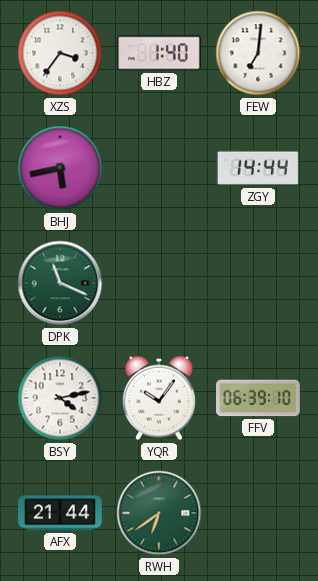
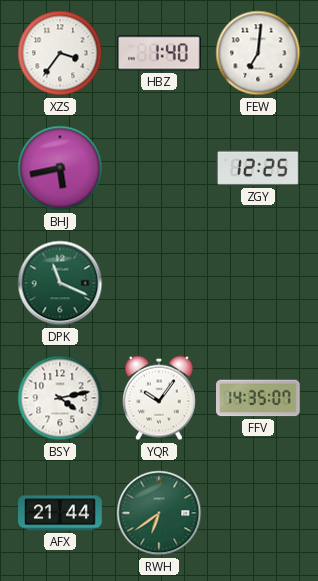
ZGY: 14:44 -> 12:25
FFV: 06:39 -> 14:35
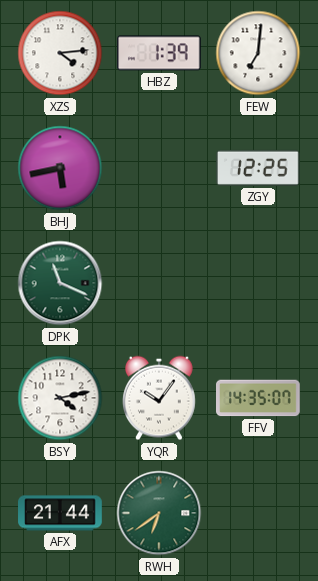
XZS: 3:36 -> 4:14
HBZ: 1:40 -> 1:39
